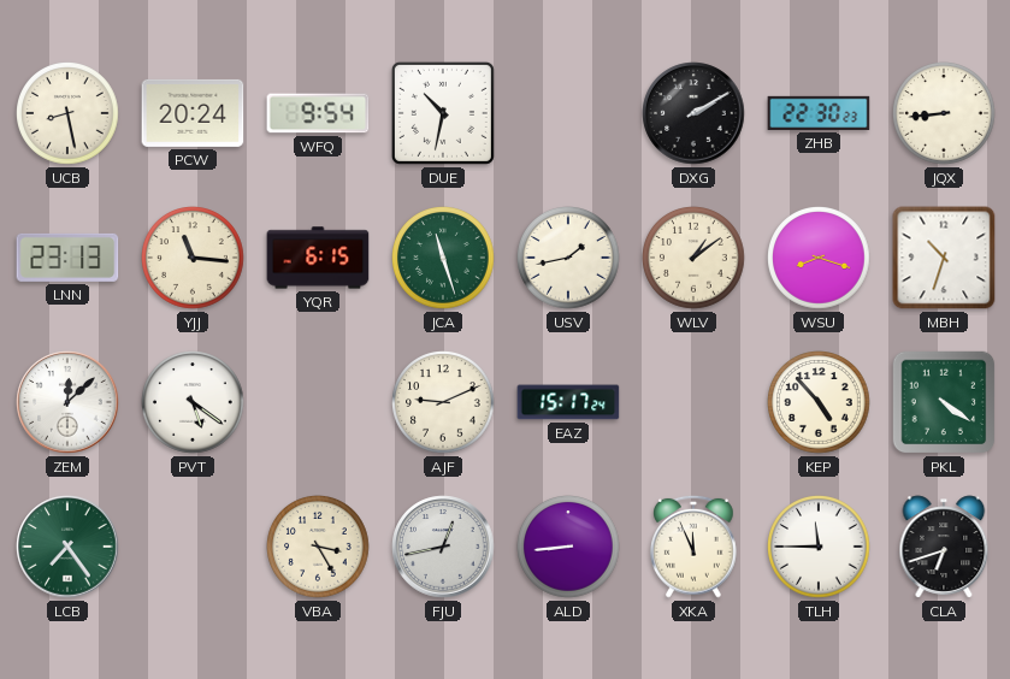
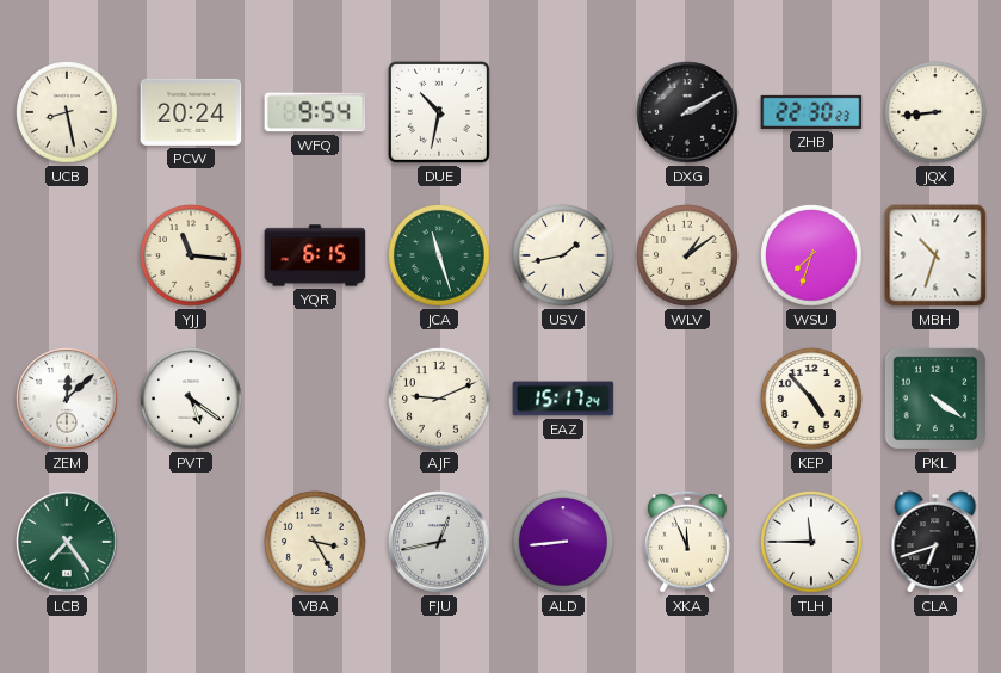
LNN: 23:13 -> none
WSU: 8:18 -> 7:33
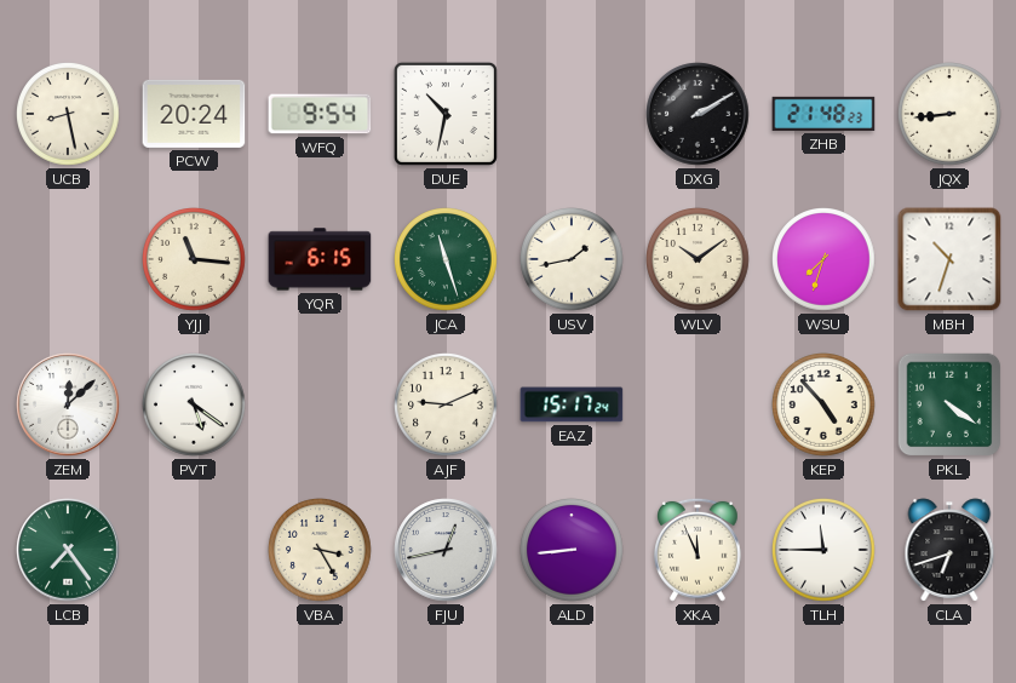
ZHB: 22:30 -> 21:48
WLV: 1:09 -> 10:09
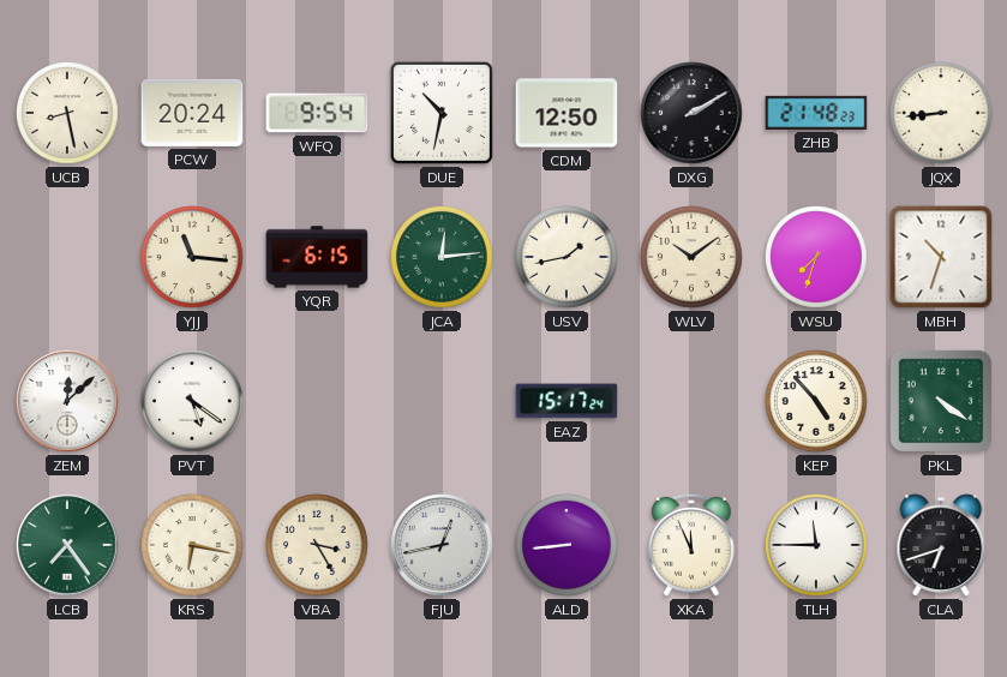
CDM: none -> 12:50
JCA: 11:27 -> 12:14
AJF: 9:11 -> none
KRS: none -> 6:17
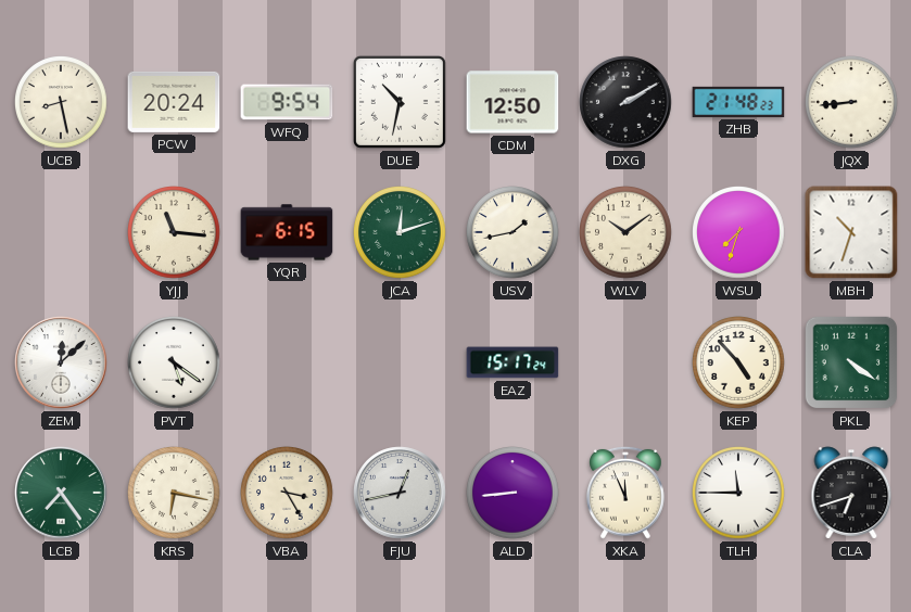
JCA: 12:14 -> 12:12
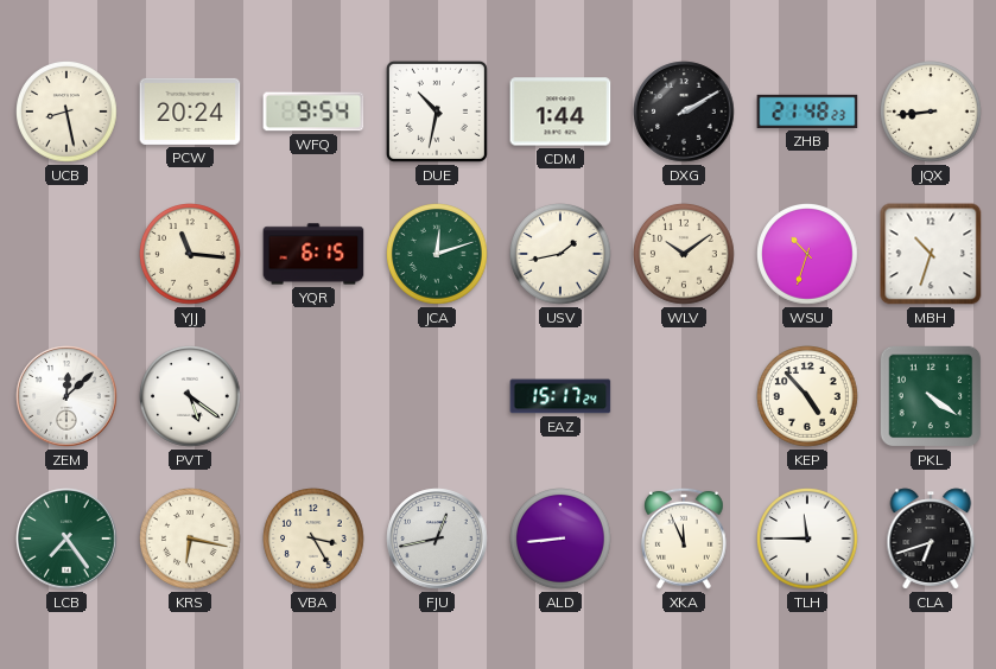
CDM: 12:50 -> 1:44
WSU: 7:33 -> 10:33
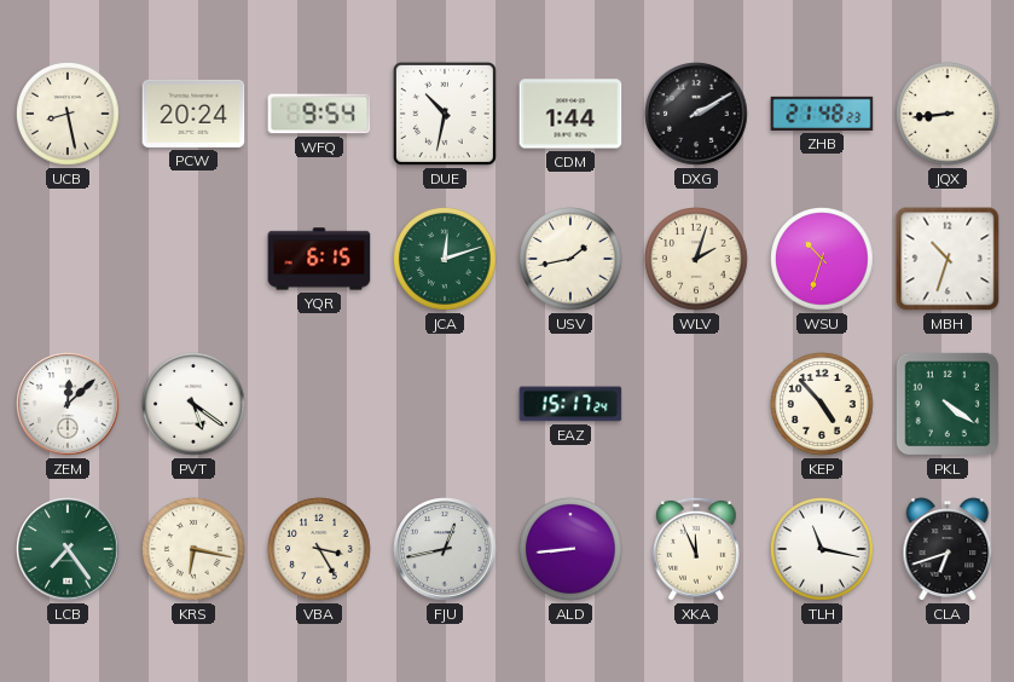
YJJ: 11:16 -> none
WLV: 10:09 -> 2:03
TLH: 11:45 -> 11:17
